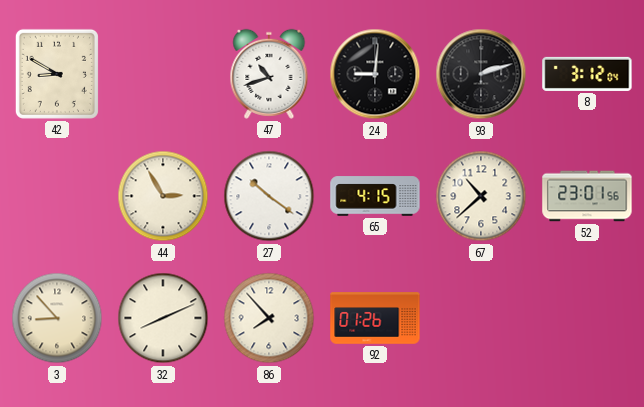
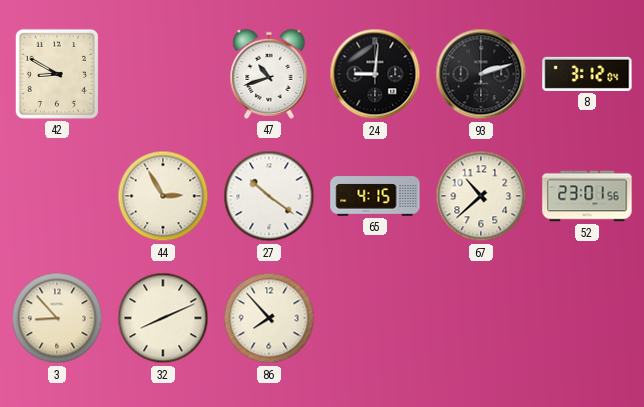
92: 01:26 -> none
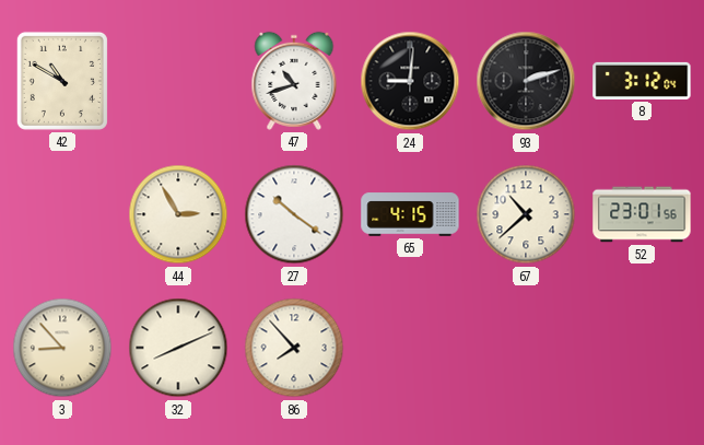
42: 8:50 -> 10:50
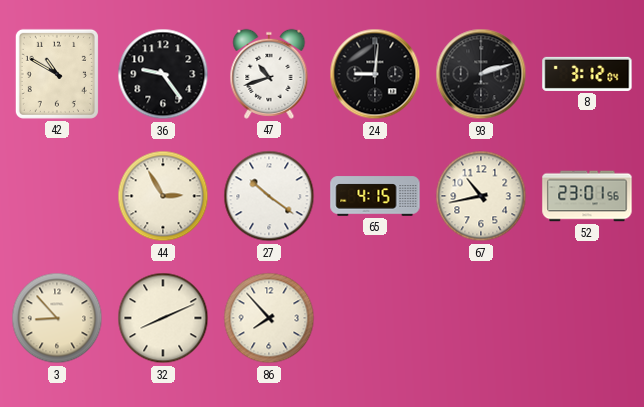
36: none -> 9:24
67: 10:38 -> 10:43
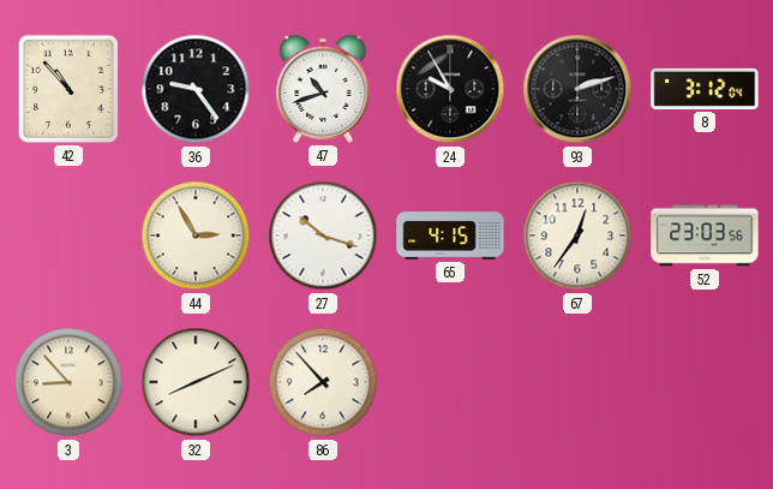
42: 10:50 -> 10:53
24: 9:01 -> 9:55
27: 10:21 -> 10:18
67: 10:43 -> 12:36
52: 23:01 -> 23:03
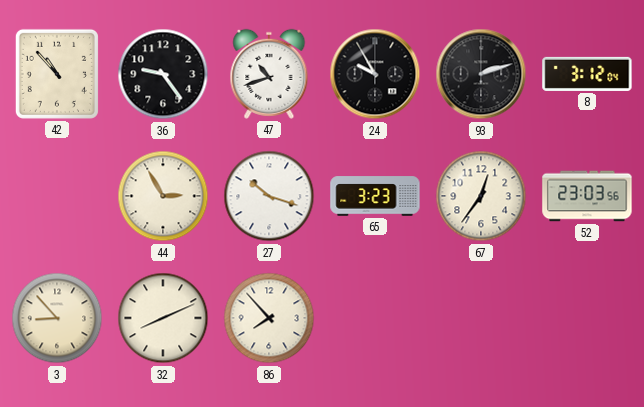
65: 4:15 -> 3:23
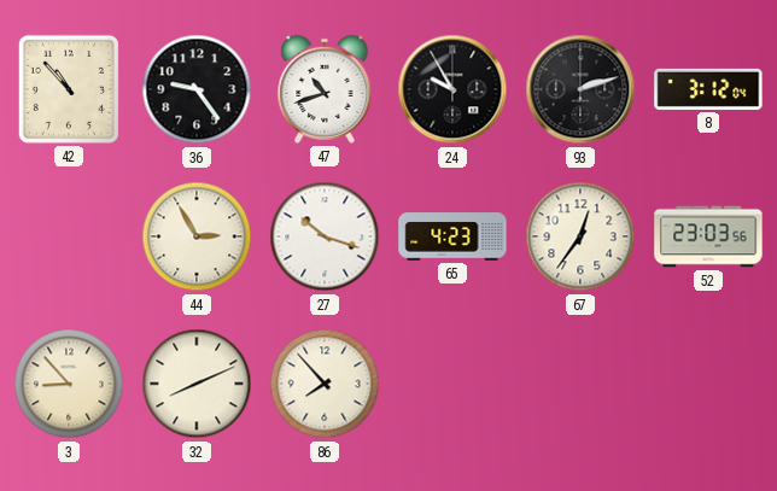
65: 3:23 -> 4:23
